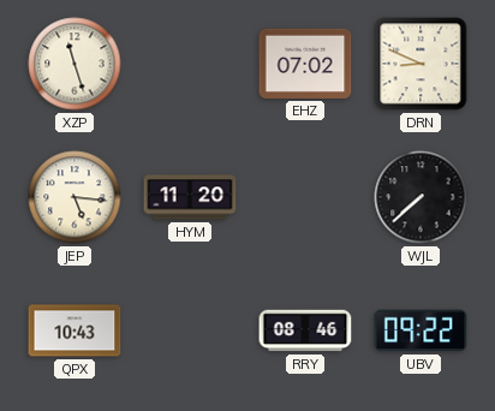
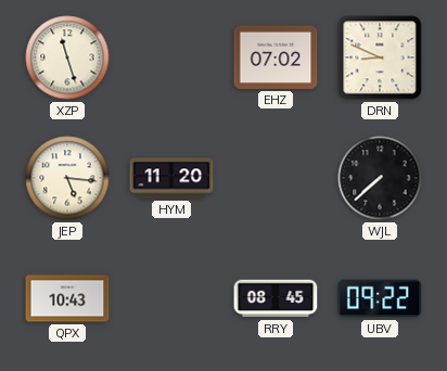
RRY: 08:46 -> 08:45
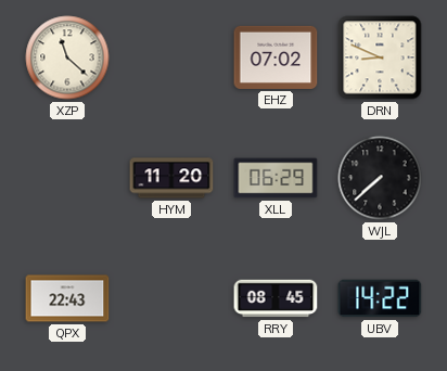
XZP: 11:27 -> 11:22
JEP: 5:16 -> none
XLL: none -> 06:29
QPX: 10:43 -> 22:43
UBV: 09:22 -> 14:22
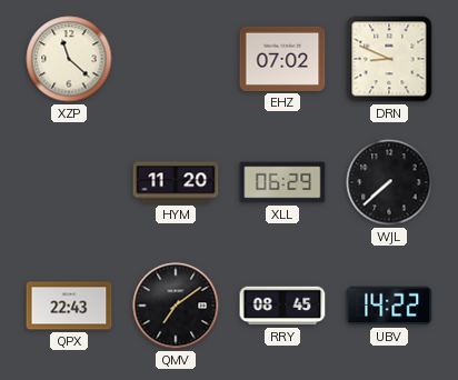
QMV: none -> 7:09
